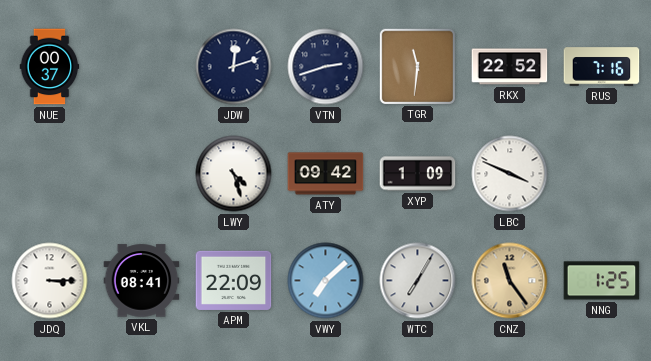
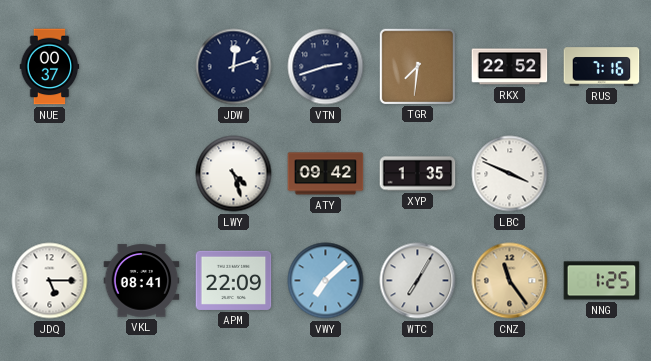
TGR: 11:31 -> 7:31
XYP: 1:09 -> 1:35
JDQ: 3:15 -> 5:15
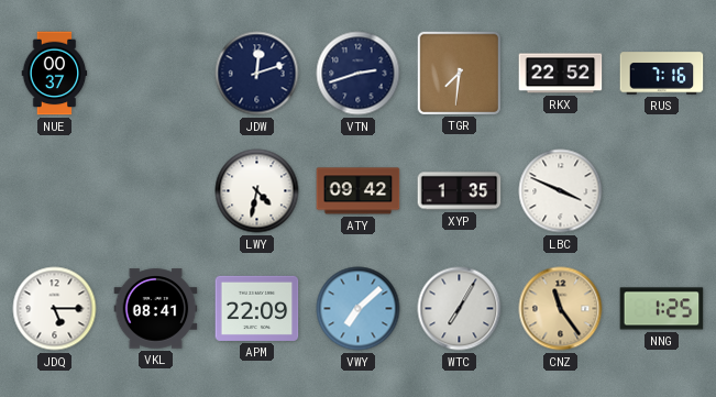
LWY: 4:27 -> 4:32
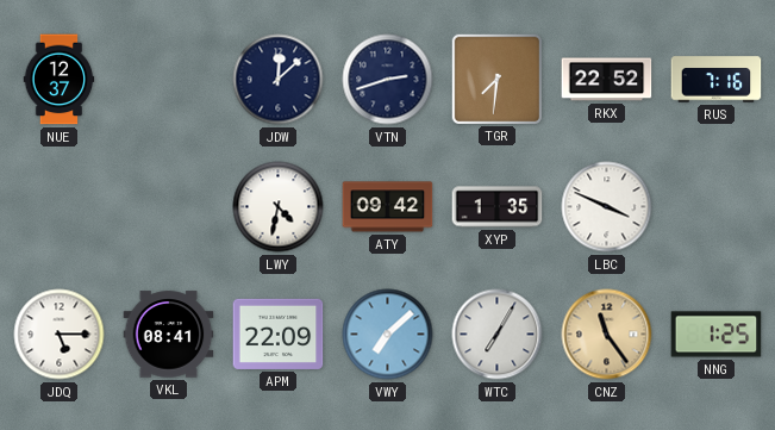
NUE: 00:37 -> 12:37
JDW: 12:12 -> 12:08
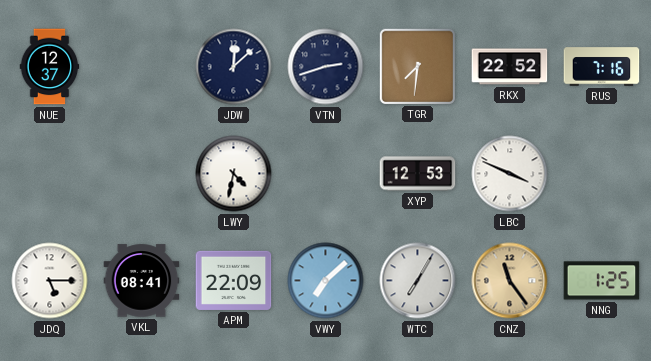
ATY: 09:42 -> none
XYP: 1:35 -> 12:53
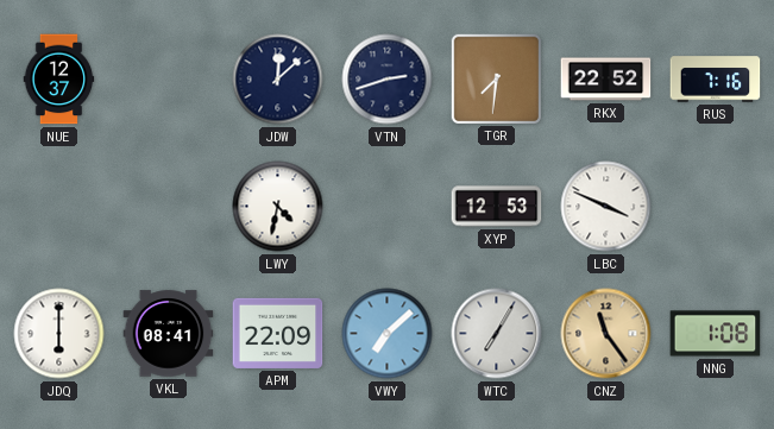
JDQ: 5:15 -> 6:00
NNG: 1:25 -> 1:08
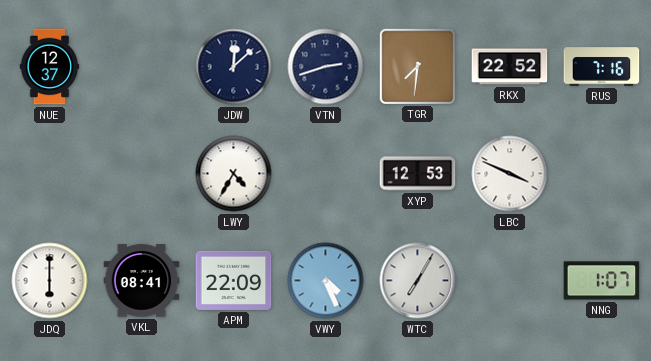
LWY: 4:32 -> 4:35
VWY: 7:08 -> 4:26
CNZ: 11:24 -> none
NNG: 1:08 -> 1:07
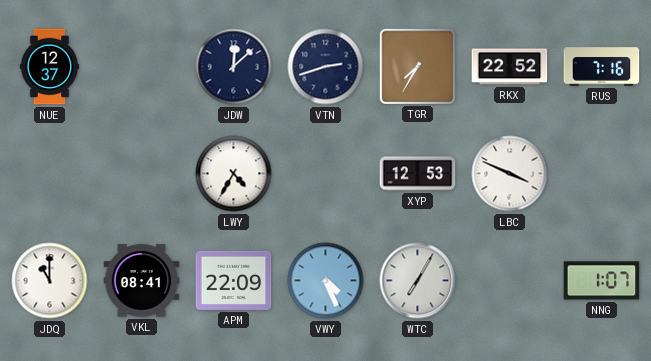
TGR: 7:31 -> 7:35
JDQ: 6:00 -> 11:00
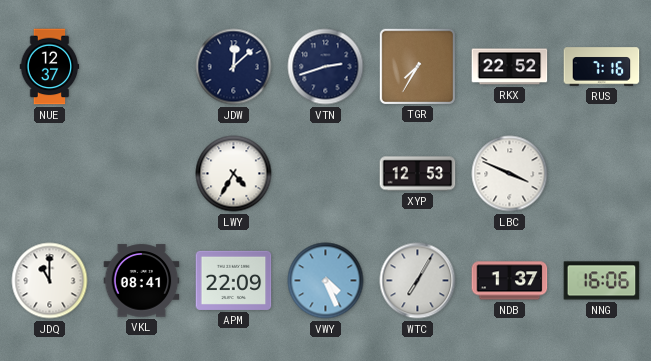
NDB: none -> 1:37
NNG: 1:07 -> 16:06
